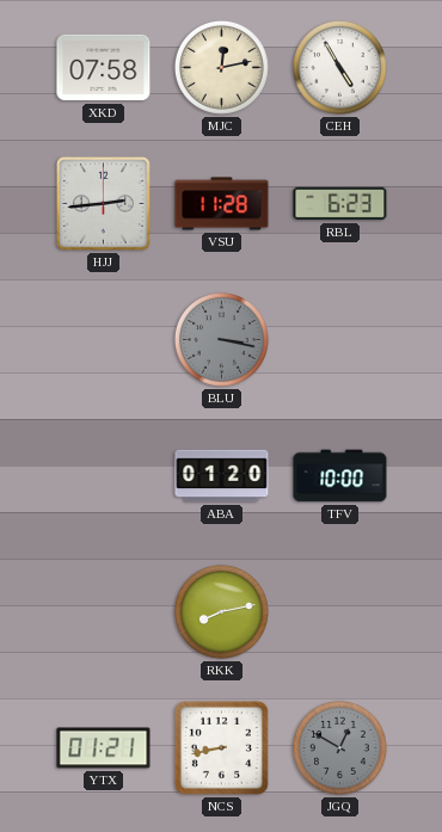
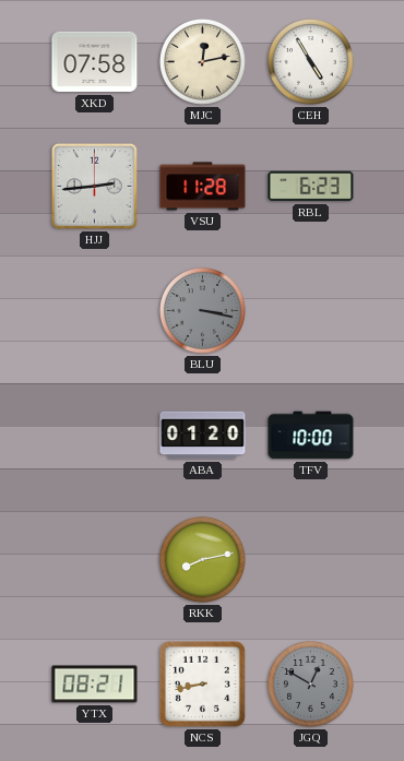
YTX: 01:21 -> 08:21
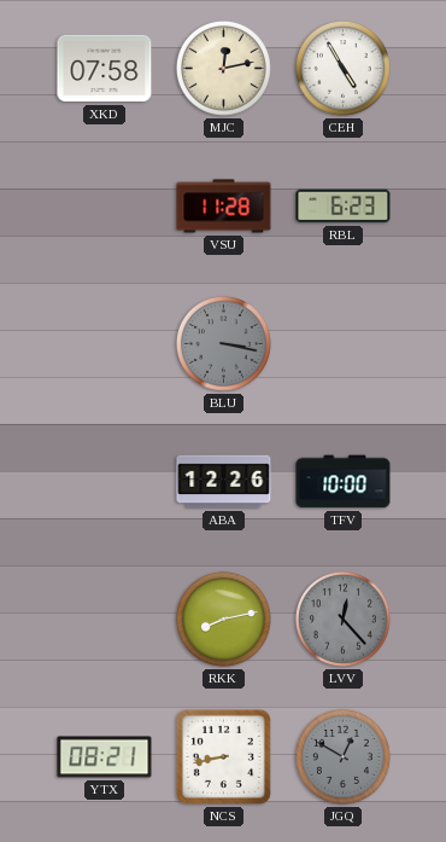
HJJ: 2:44 -> none
ABA: 01:20 -> 12:26
LVV: none -> 12:23
